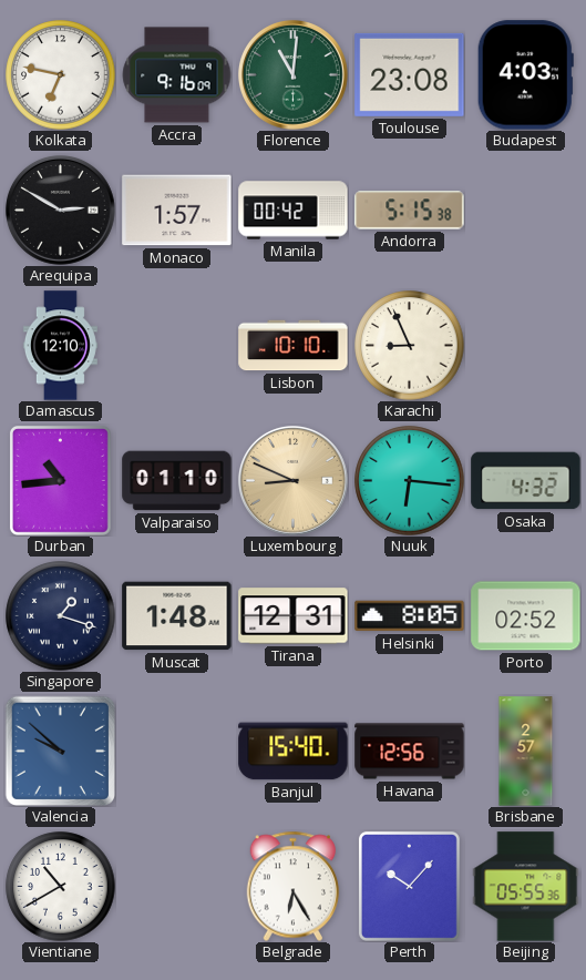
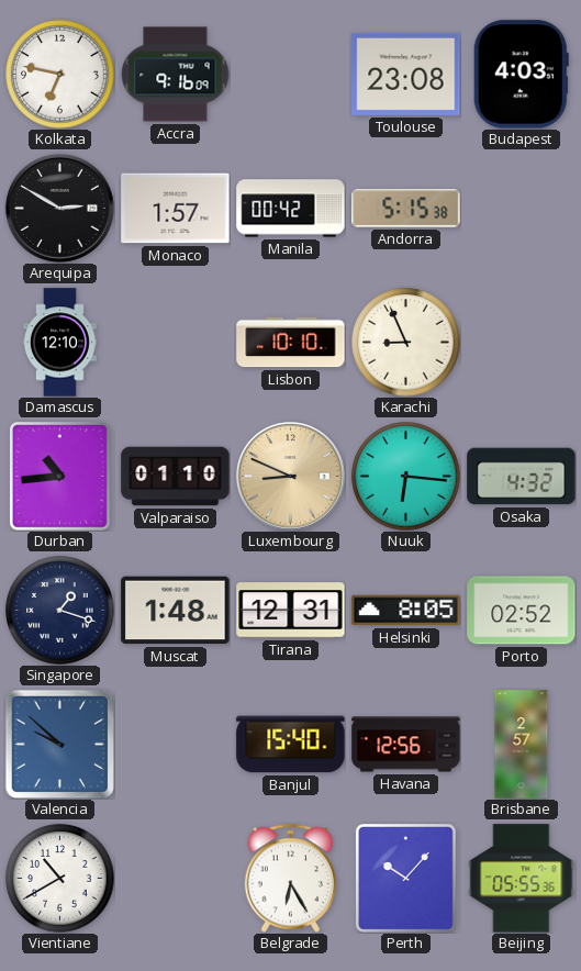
Florence: 11:01 -> none
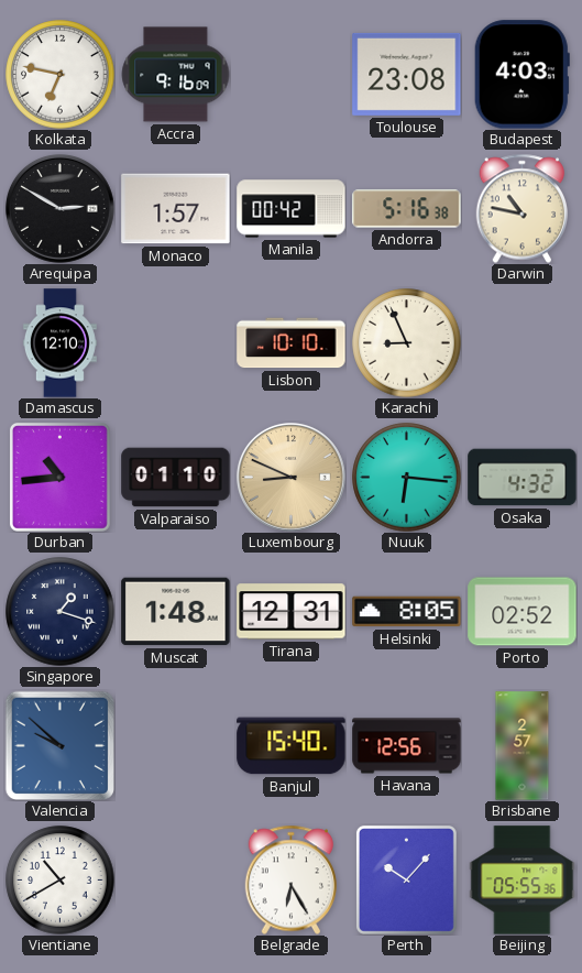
Andorra: 5:15 -> 5:16
Darwin: none -> 10:47
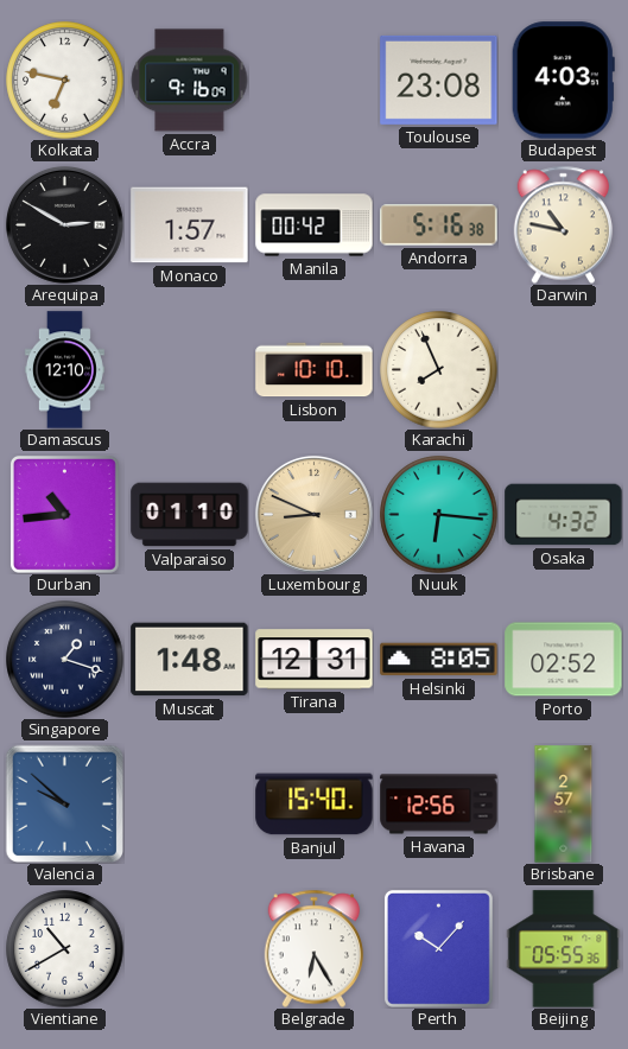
Karachi: 8:56 -> 7:56
